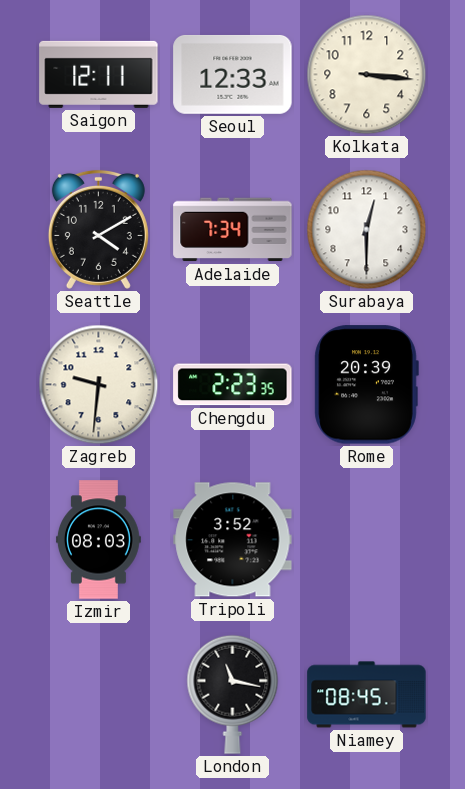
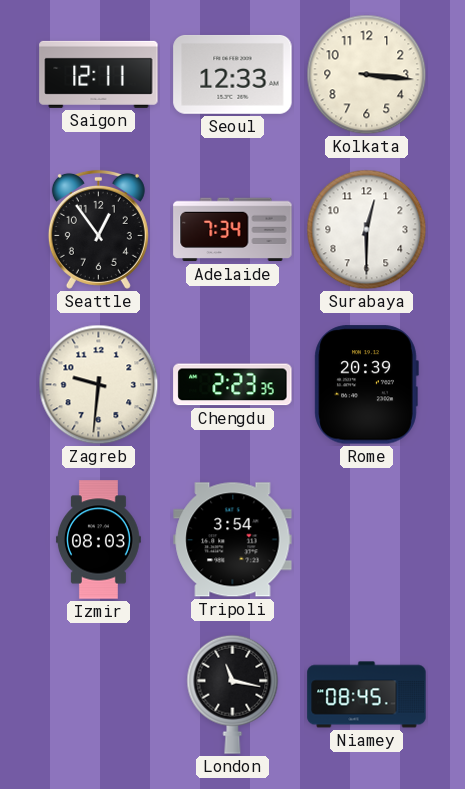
Seattle: 4:10 -> 12:54
Tripoli: 3:52 -> 3:54
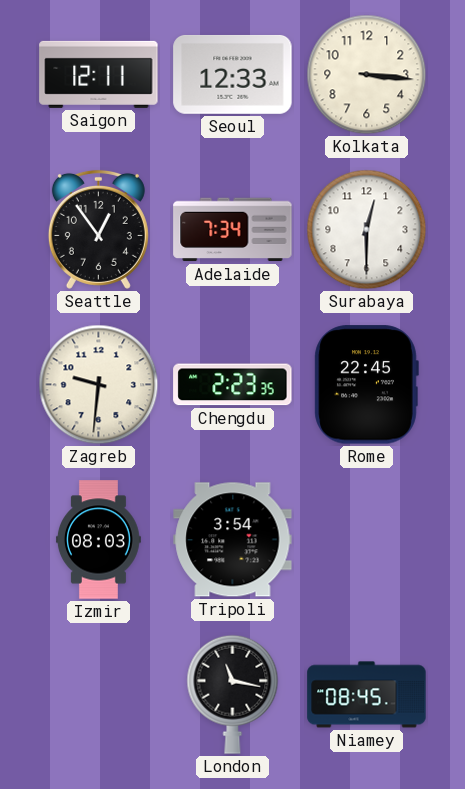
Rome: 20:39 -> 22:45
